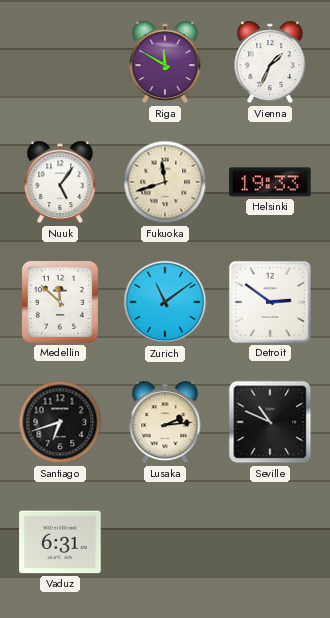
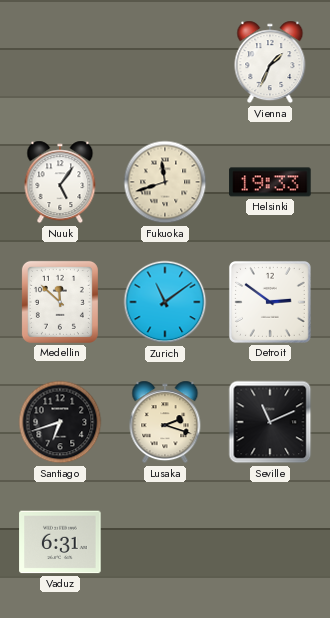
Riga: 11:50 -> none
Lusaka: 2:14 -> 2:18
Seville: 10:49 -> 11:11
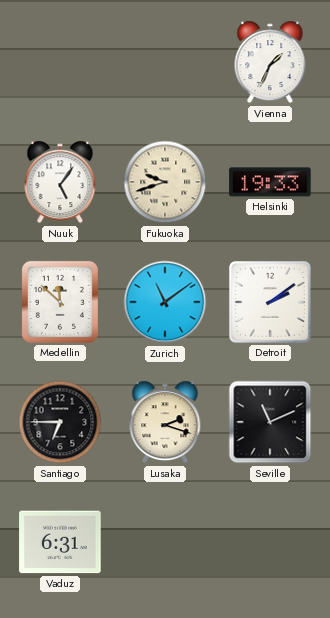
Fukuoka: 11:42 -> 9:42
Detroit: 2:51 -> 2:09
Santiago: 6:42 -> 6:45
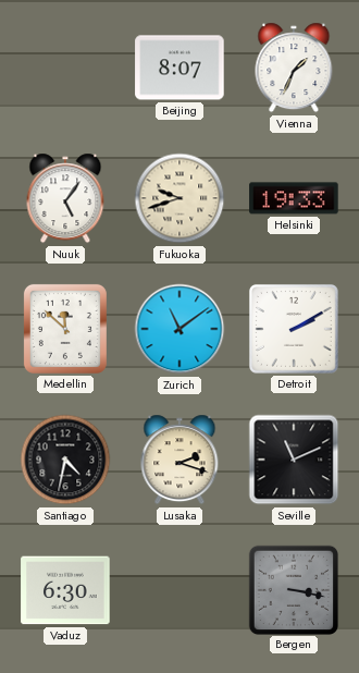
Beijing: none -> 8:07
Detroit: 2:09 -> 2:10
Santiago: 6:45 -> 4:32
Vaduz: 6:31 -> 6:30
Bergen: none -> 3:17
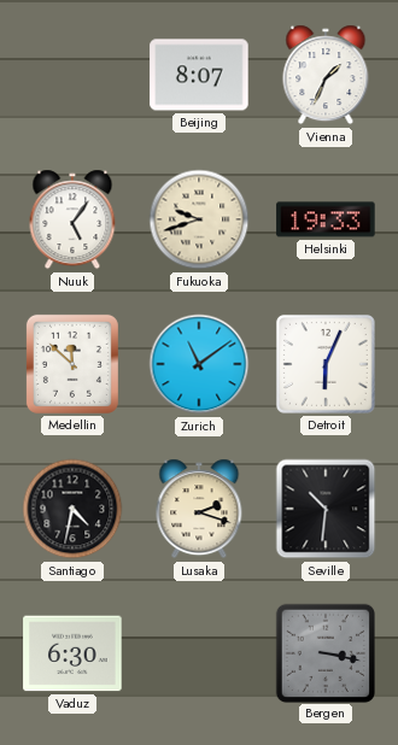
Detroit: 2:10 -> 6:04
Seville: 11:11 -> 10:31
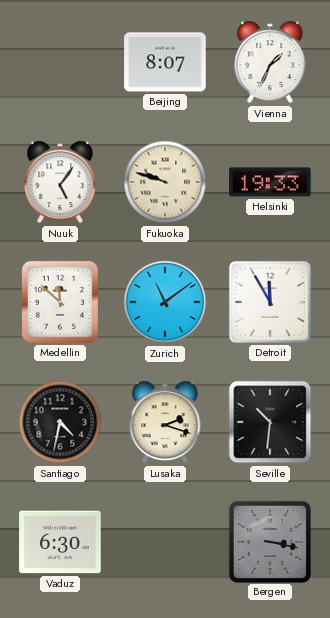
Fukuoka: 9:42 -> 9:48
Detroit: 6:04 -> 11:55
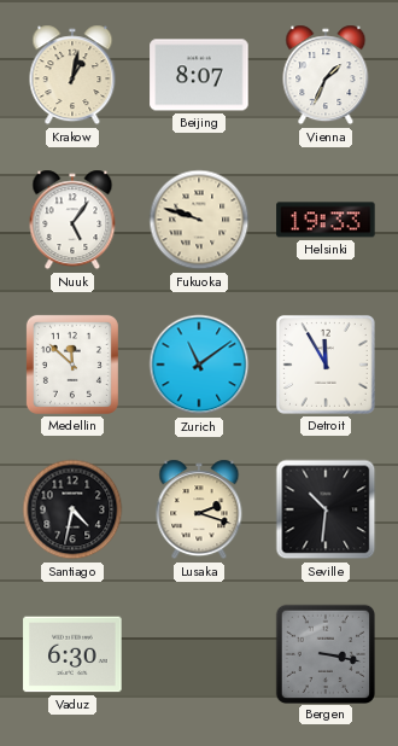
Krakow: none -> 1:02
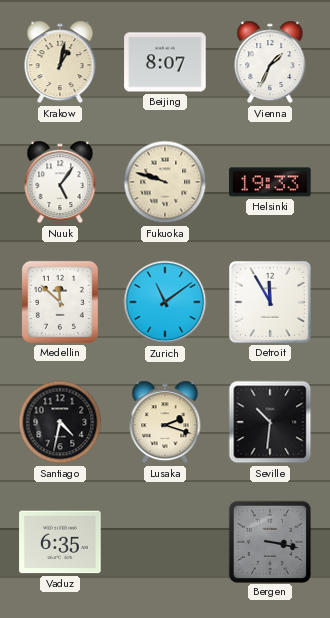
Vaduz: 6:30 -> 6:35
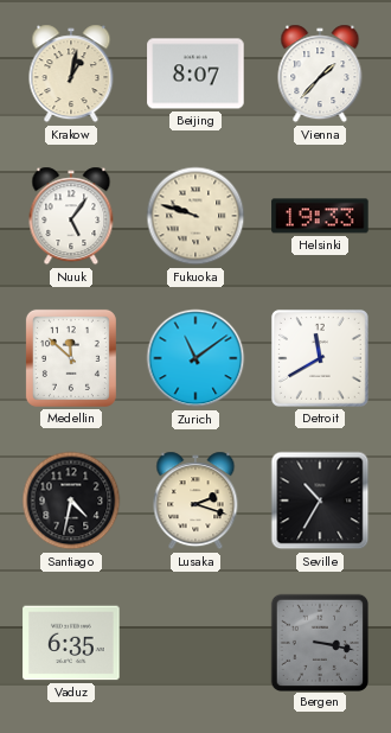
Vienna: 1:34 -> 1:37
Detroit: 11:55 -> 11:40
Seville: 10:31 -> 10:35
